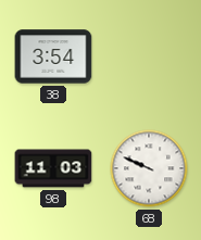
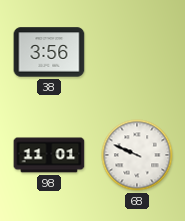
38: 3:54 -> 3:56
98: 11:03 -> 11:01
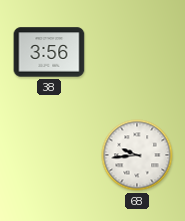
98: 11:01 -> none
68: 9:49 -> 9:44
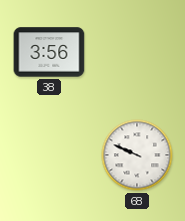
68: 9:44 -> 9:49
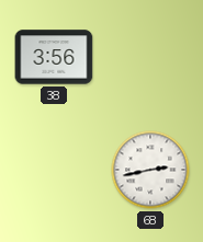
68: 9:49 -> 2:43
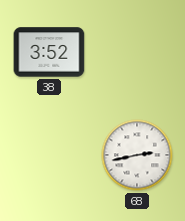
38: 3:56 -> 3:52
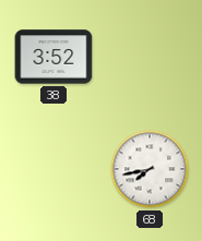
68: 2:43 -> 7:43
